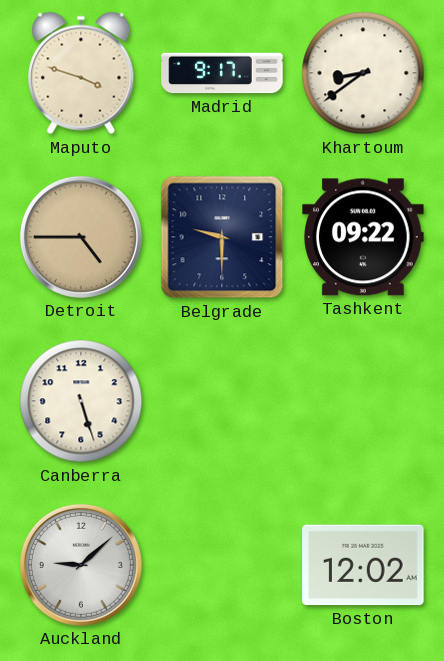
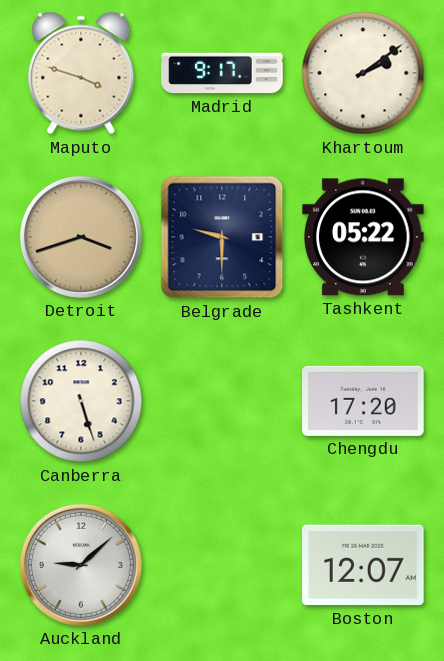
Khartoum: 8:39 -> 2:09
Detroit: 4:45 -> 3:42
Tashkent: 09:22 -> 05:22
Chengdu: none -> 17:20
Boston: 12:02 -> 12:07
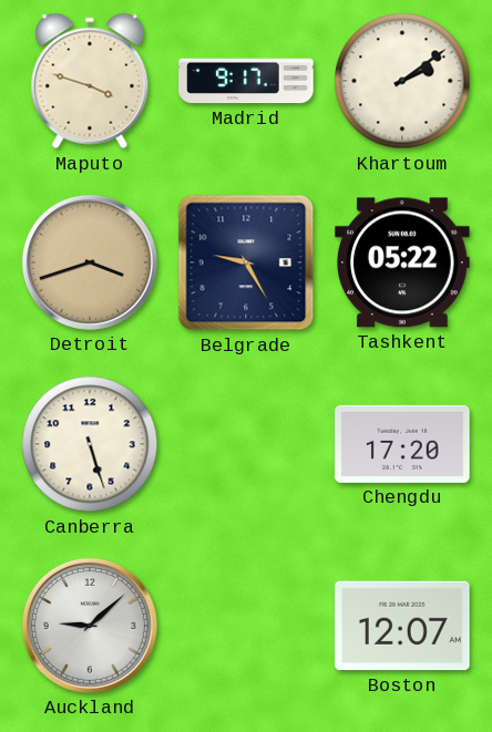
Belgrade: 9:30 -> 9:25
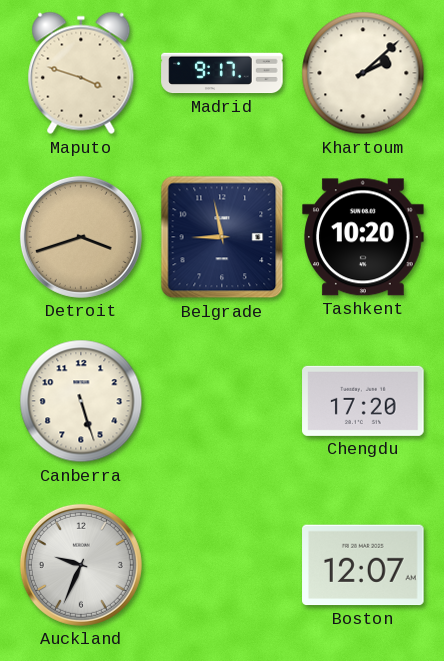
Khartoum: 2:09 -> 2:08
Belgrade: 9:25 -> 8:58
Tashkent: 05:22 -> 10:20
Auckland: 9:08 -> 9:34
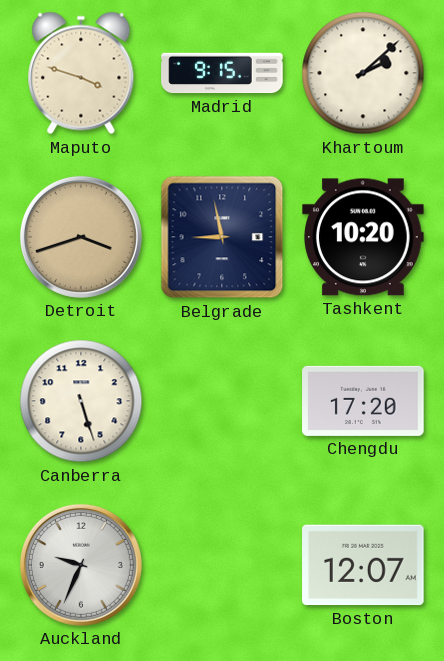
Madrid: 9:17 -> 9:15
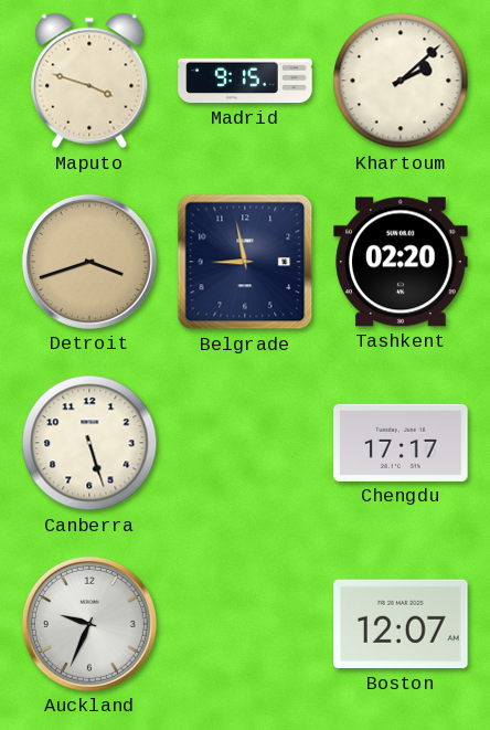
Tashkent: 10:20 -> 02:20
Chengdu: 17:20 -> 17:17
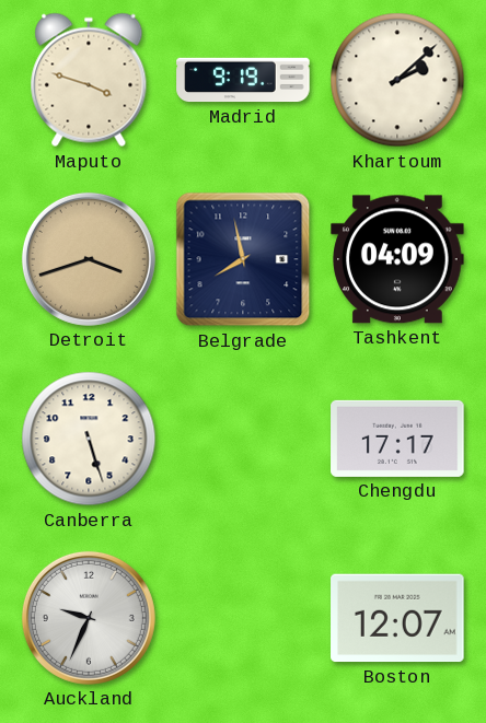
Madrid: 9:15 -> 9:19
Belgrade: 8:58 -> 7:58
Tashkent: 02:20 -> 04:09
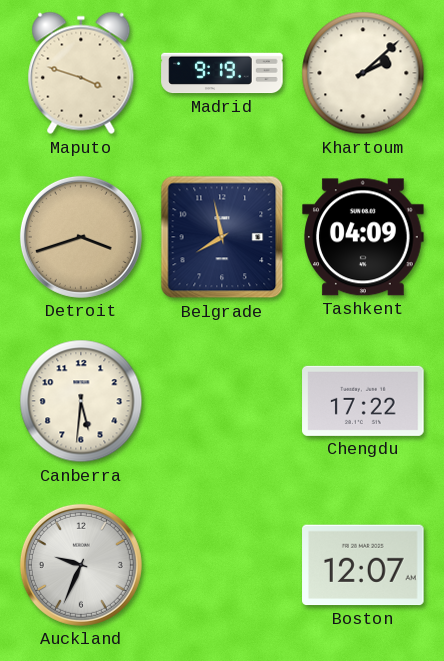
Canberra: 5:27 -> 5:31
Chengdu: 17:17 -> 17:22
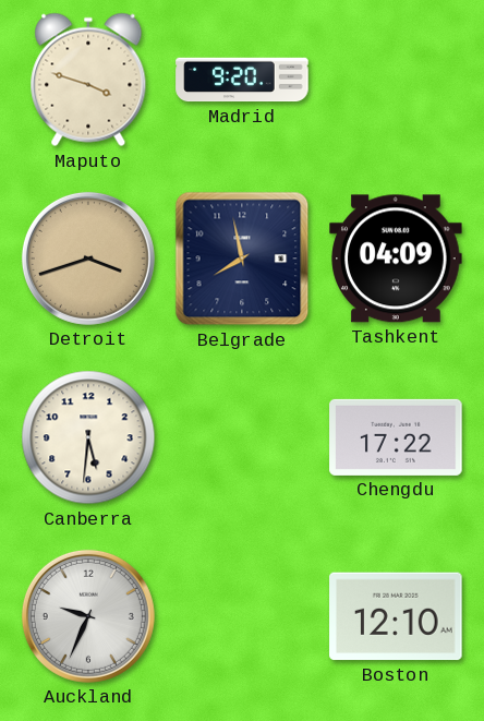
Madrid: 9:19 -> 9:20
Khartoum: 2:08 -> none
Boston: 12:07 -> 12:10
